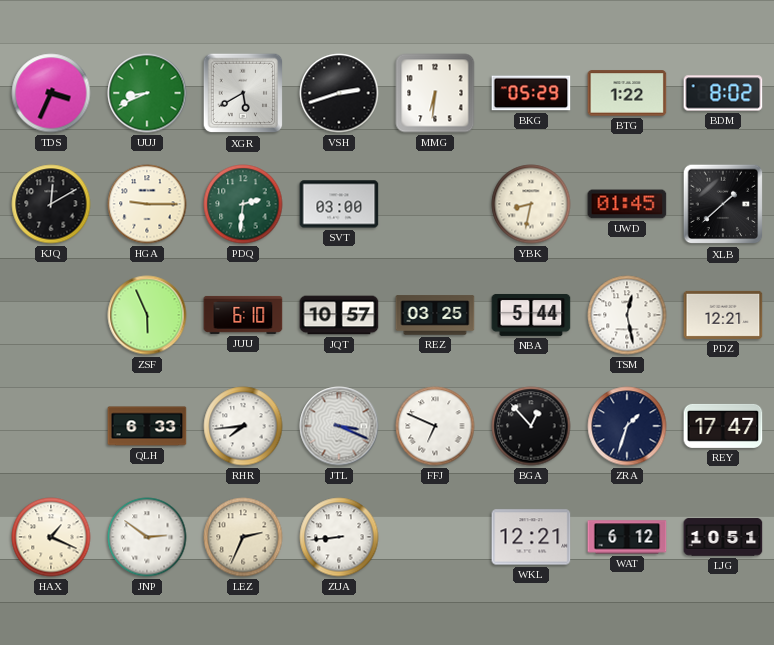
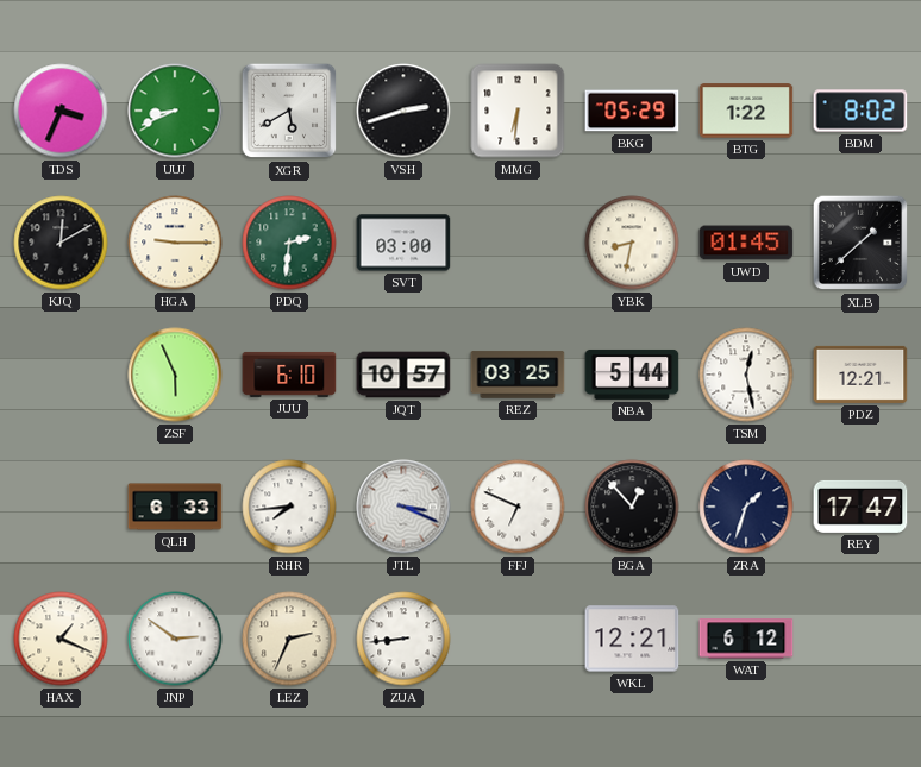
LJG: 10:51 -> none
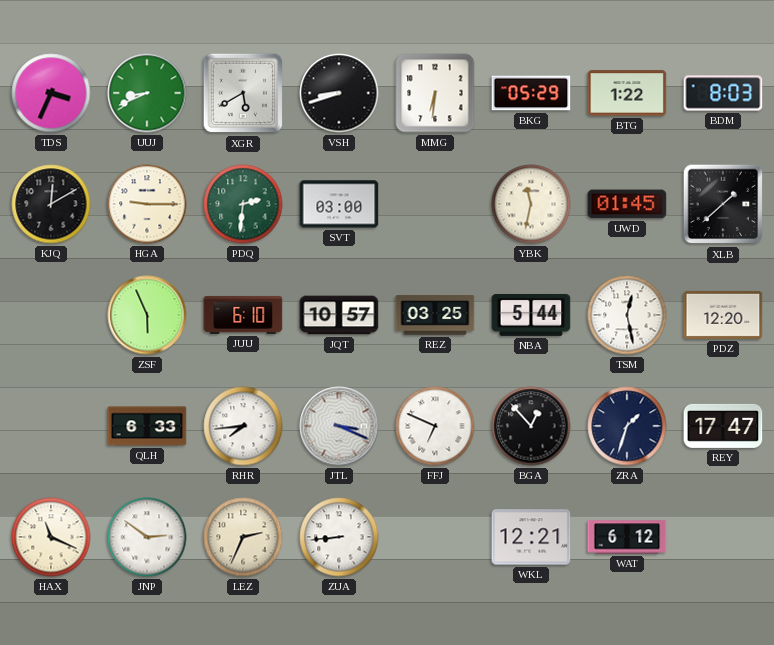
VSH: 2:42 -> 8:42
BDM: 8:02 -> 8:03
YBK: 8:32 -> 11:32
PDZ: 12:21 -> 12:20
HAX: 1:19 -> 11:19
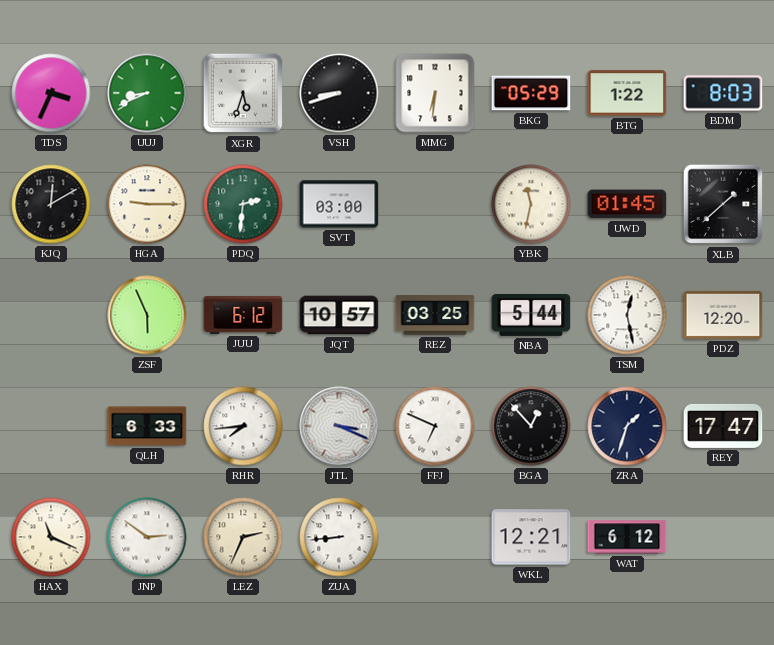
XGR: 5:40 -> 5:33
JUU: 6:10 -> 6:12
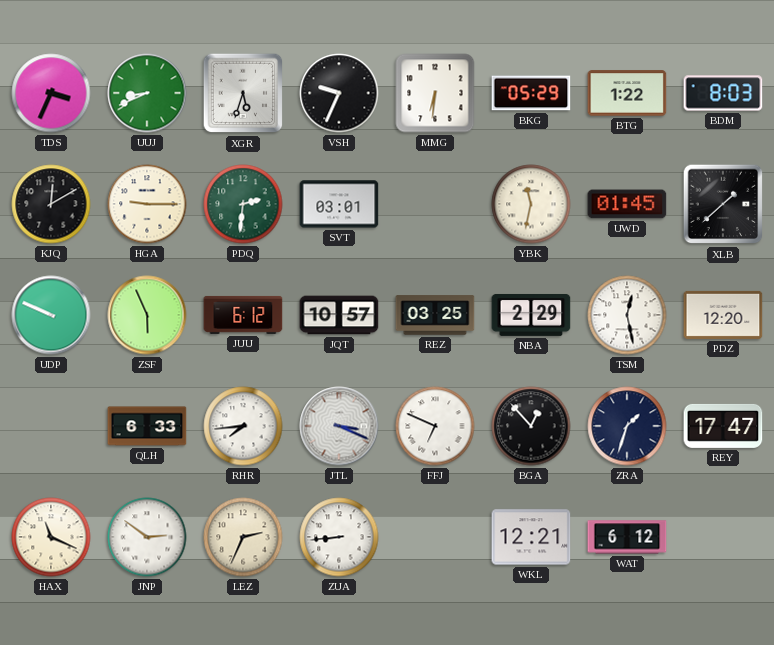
VSH: 8:42 -> 9:34
SVT: 03:00 -> 03:01
UDP: none -> 9:49
NBA: 5:44 -> 2:29
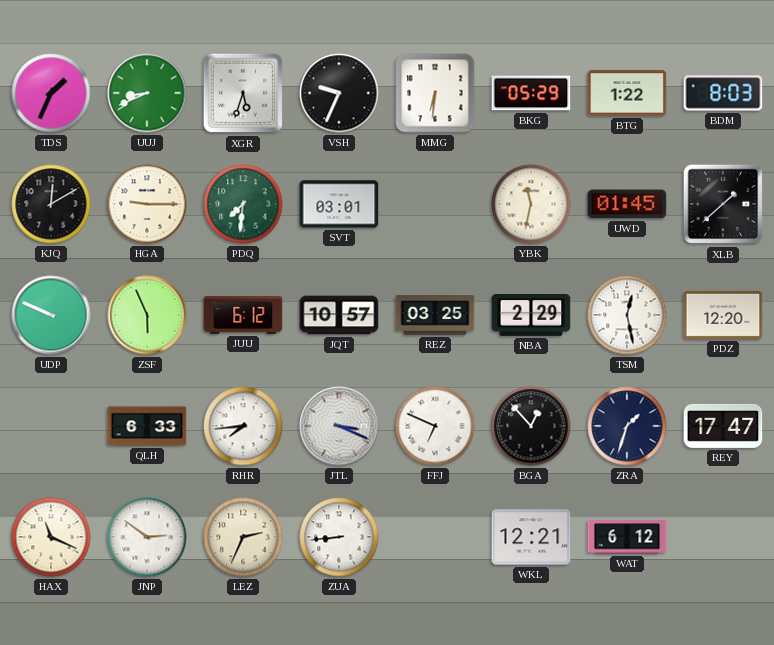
TDS: 3:34 -> 1:34
PDQ: 2:31 -> 7:31
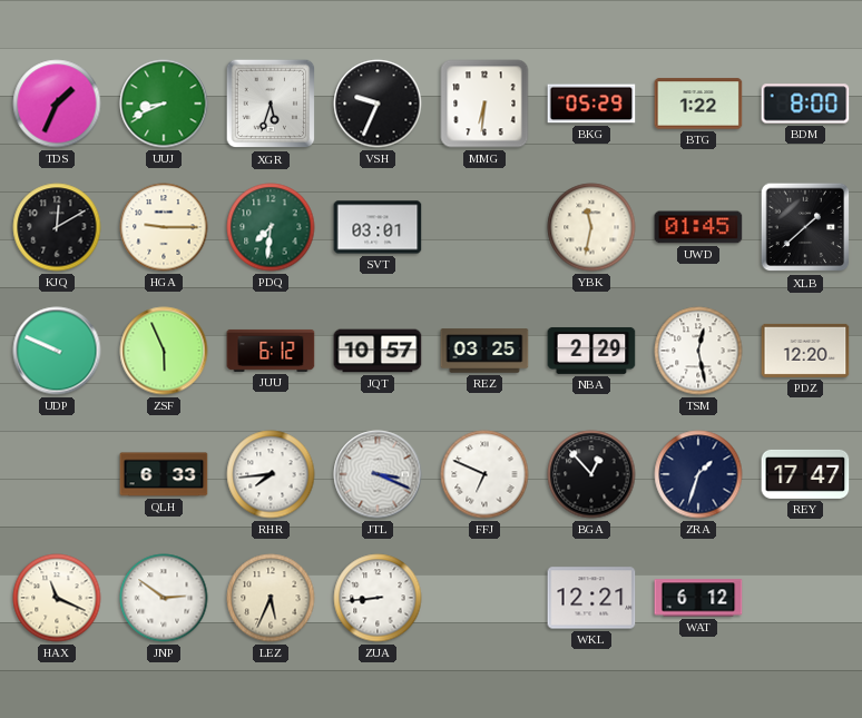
BDM: 8:03 -> 8:00
LEZ: 2:34 -> 5:34
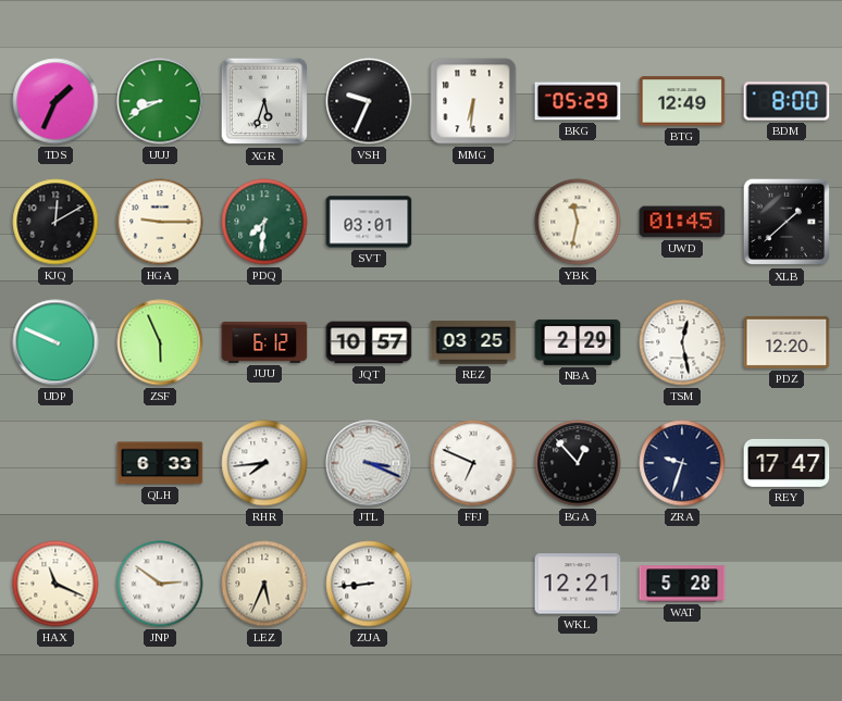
BTG: 1:22 -> 12:49
ZRA: 1:33 -> 9:33
WAT: 6:12 -> 5:28
